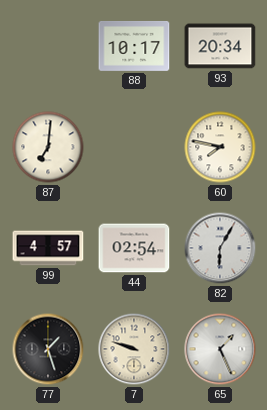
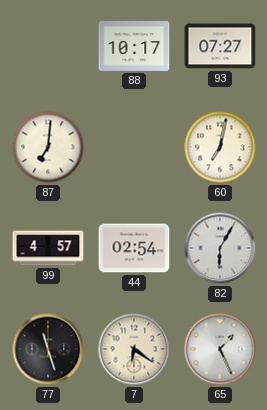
93: 20:34 -> 07:27
60: 7:47 -> 7:02
77: 1:27 -> 11:27
7: 9:48 -> 6:21
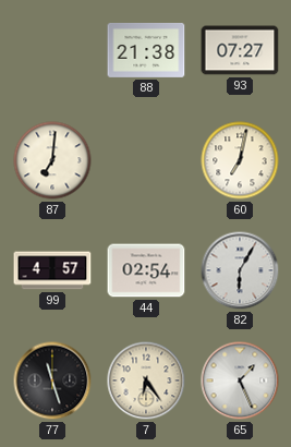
88: 10:17 -> 21:38
7: 6:21 -> 6:24
